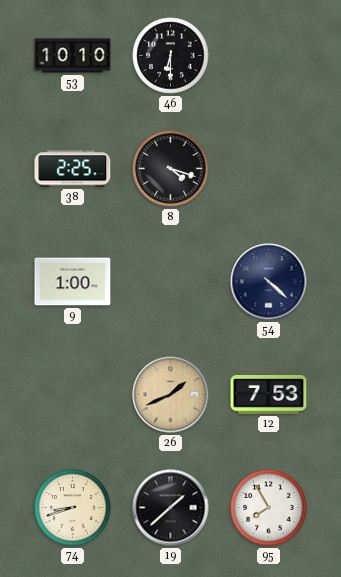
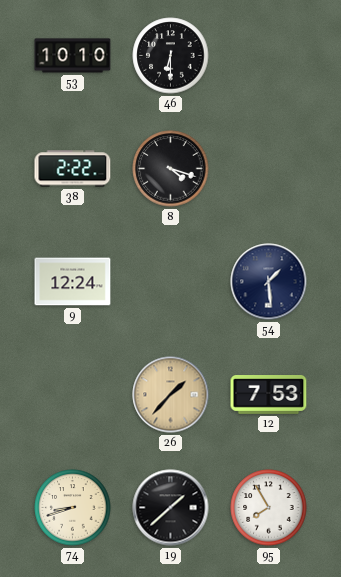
38: 2:25 -> 2:22
9: 1:00 -> 12:24
54: 4:22 -> 1:29
26: 1:41 -> 1:37
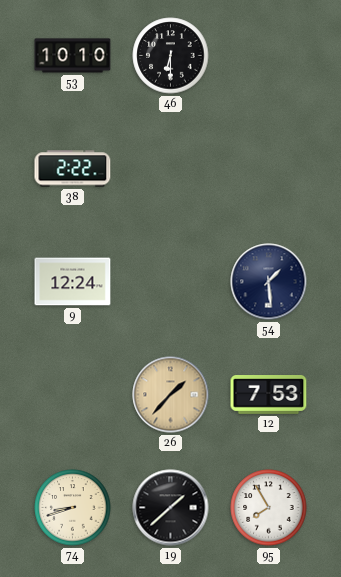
8: 4:18 -> none
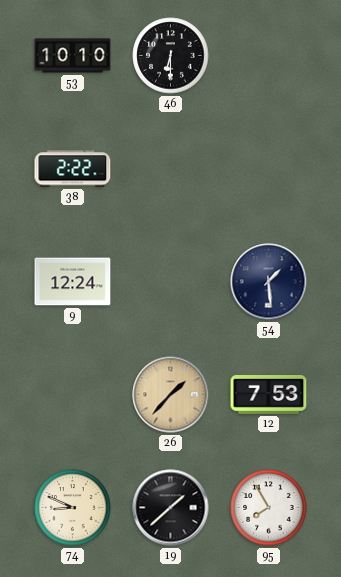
74: 8:42 -> 8:49
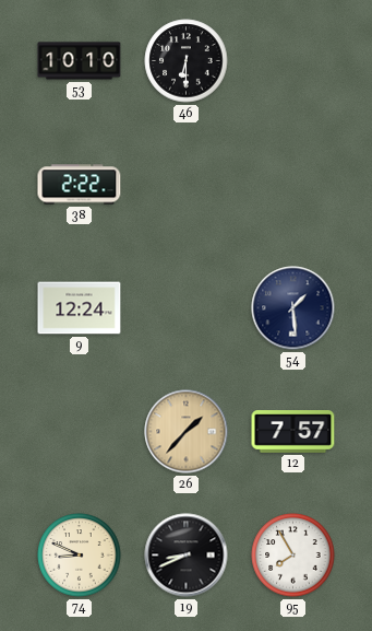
12: 7:53 -> 7:57
19: 1:38 -> 8:41
